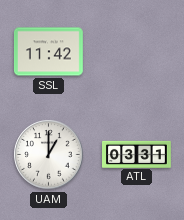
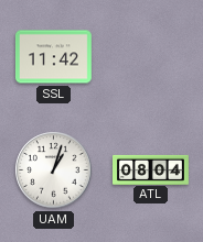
UAM: 1:00 -> 1:03
ATL: 03:31 -> 08:04
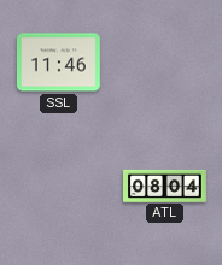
SSL: 11:42 -> 11:46
UAM: 1:03 -> none
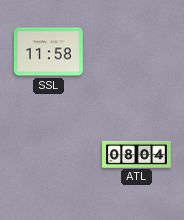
SSL: 11:46 -> 11:58
